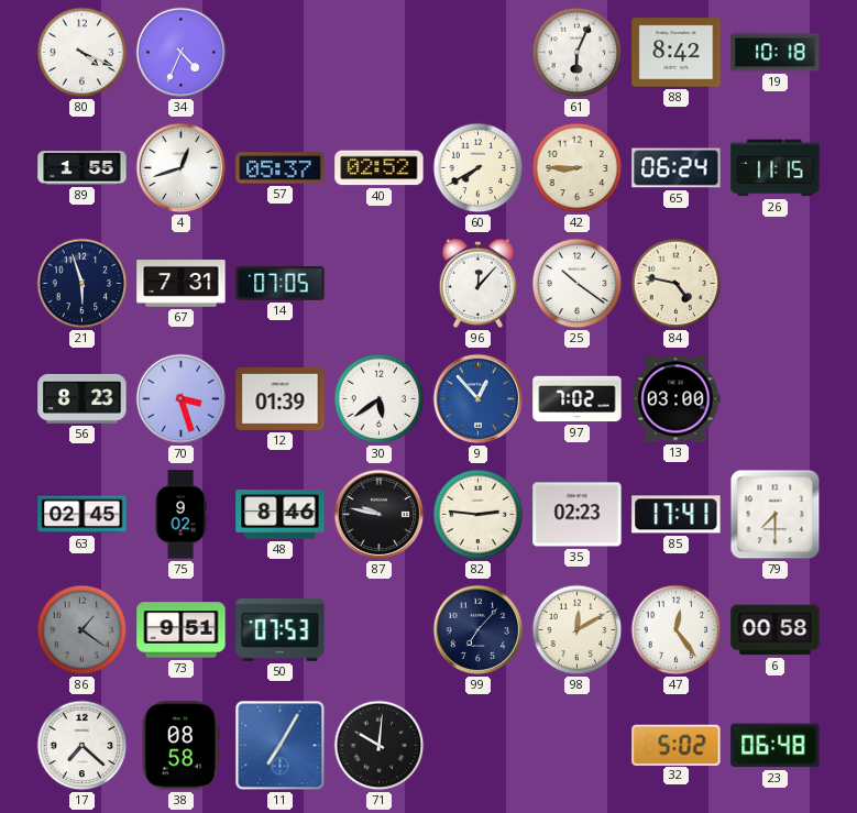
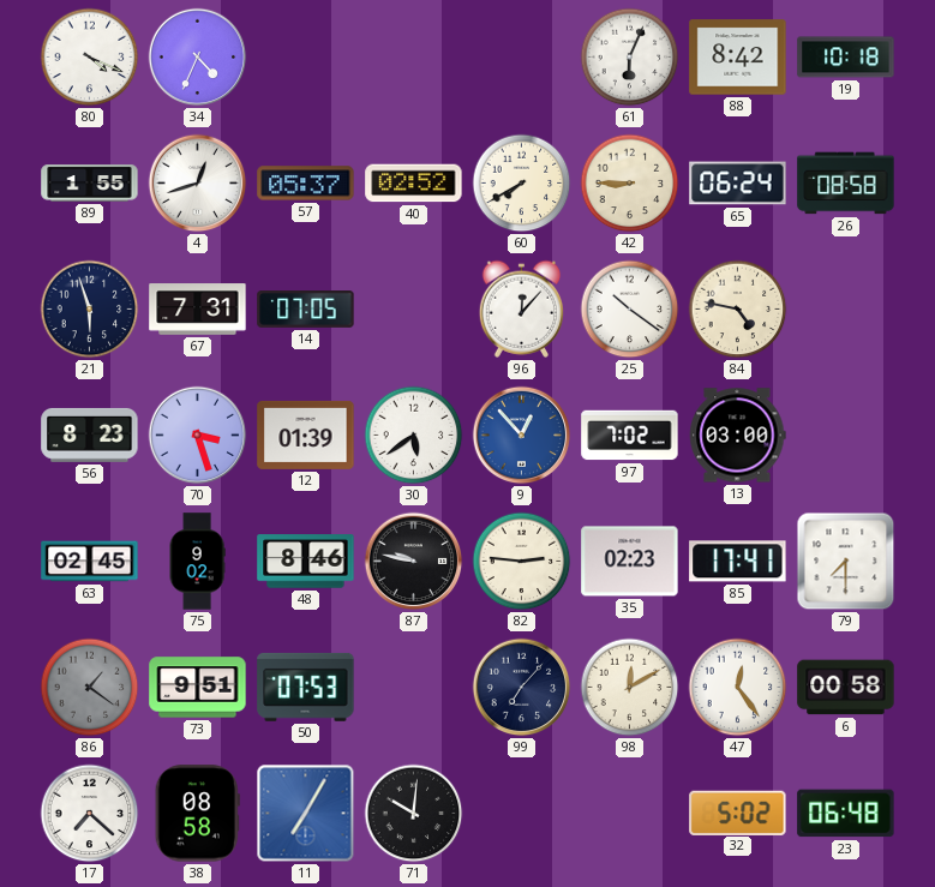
26: 11:15 -> 08:58
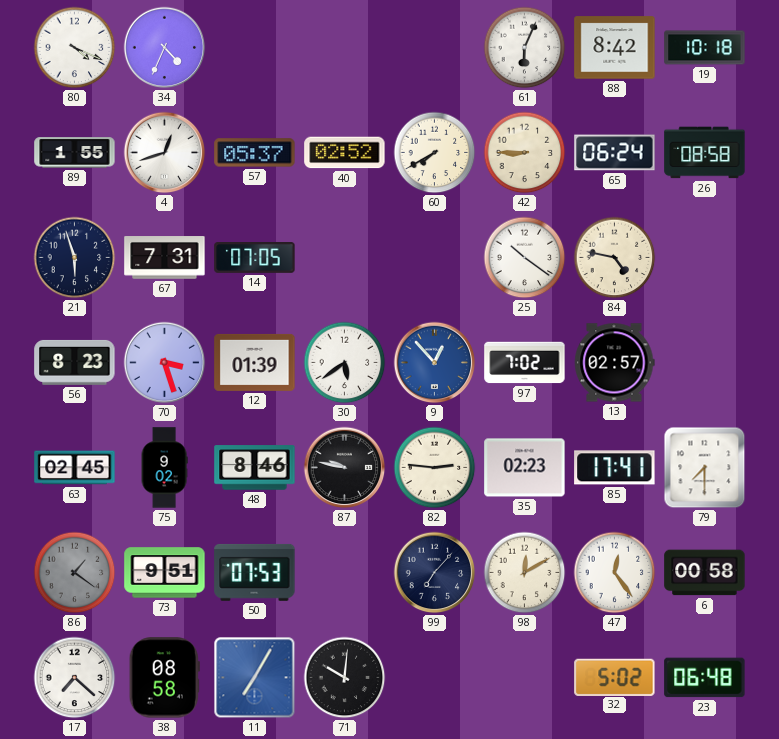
96: 12:07 -> none
13: 03:00 -> 02:57
